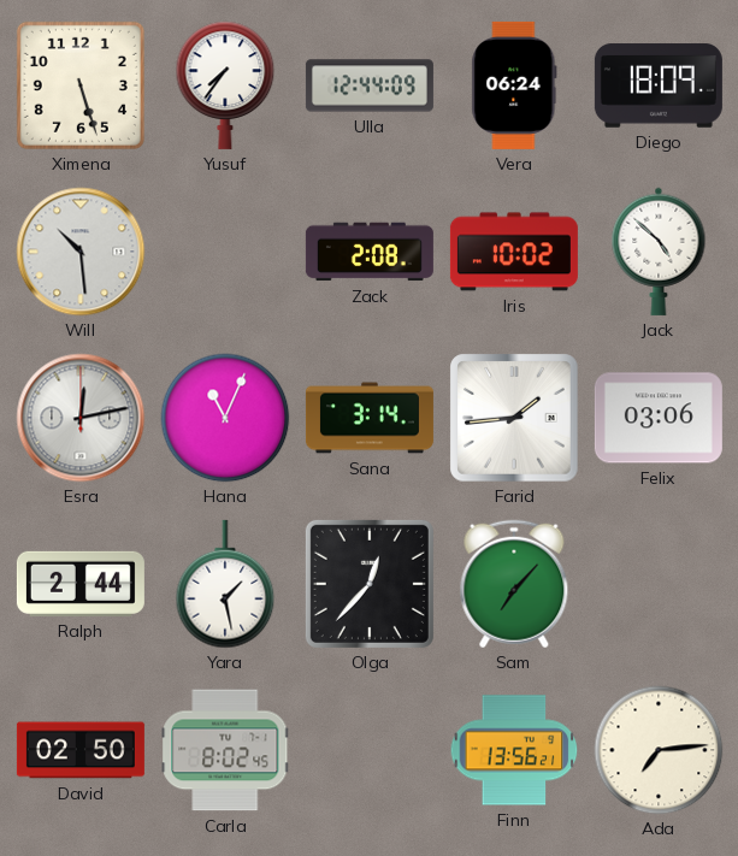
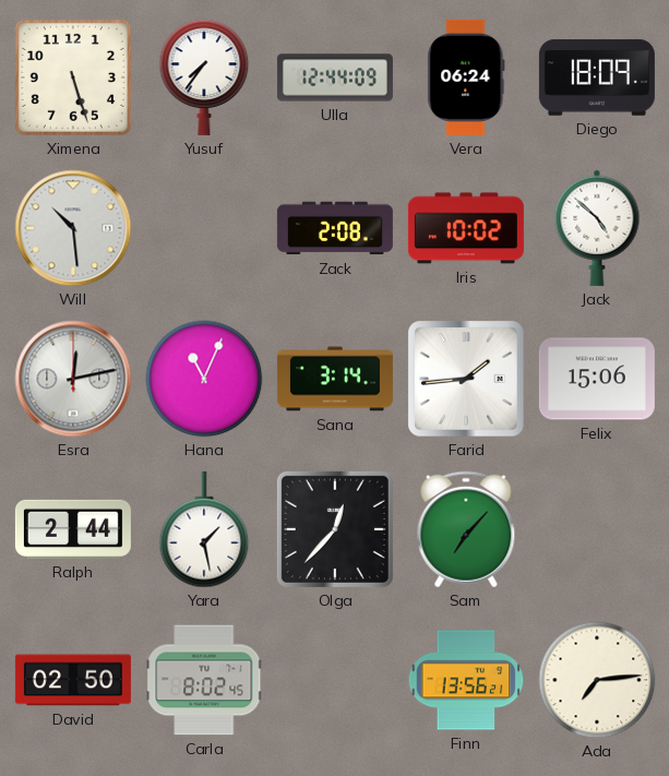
Felix: 03:06 -> 15:06
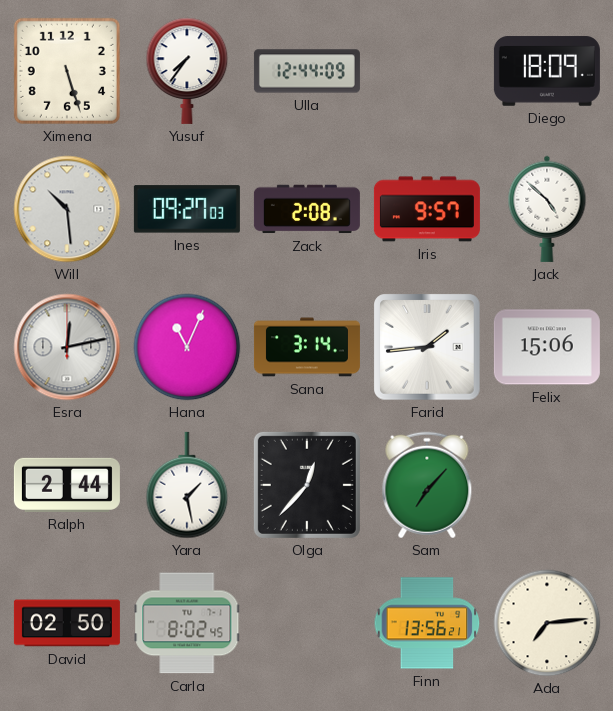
Vera: 06:24 -> none
Ines: none -> 09:27
Iris: 10:02 -> 9:57
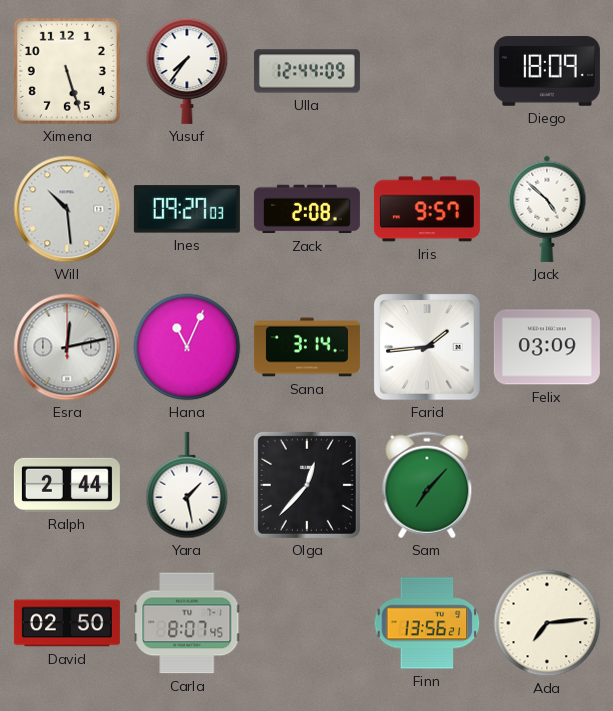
Felix: 15:06 -> 03:09
Carla: 8:02 -> 8:07
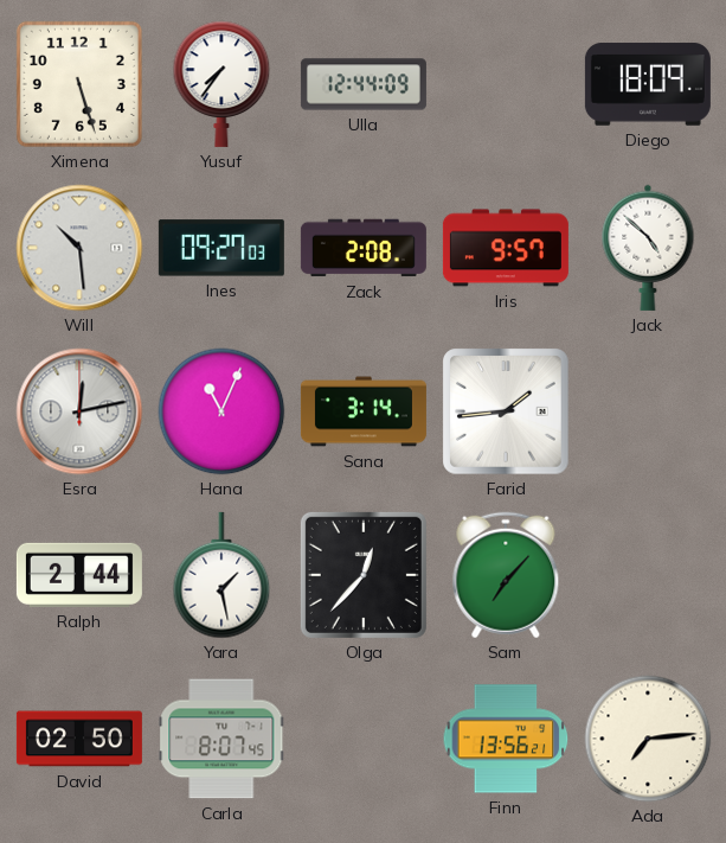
Felix: 03:09 -> none
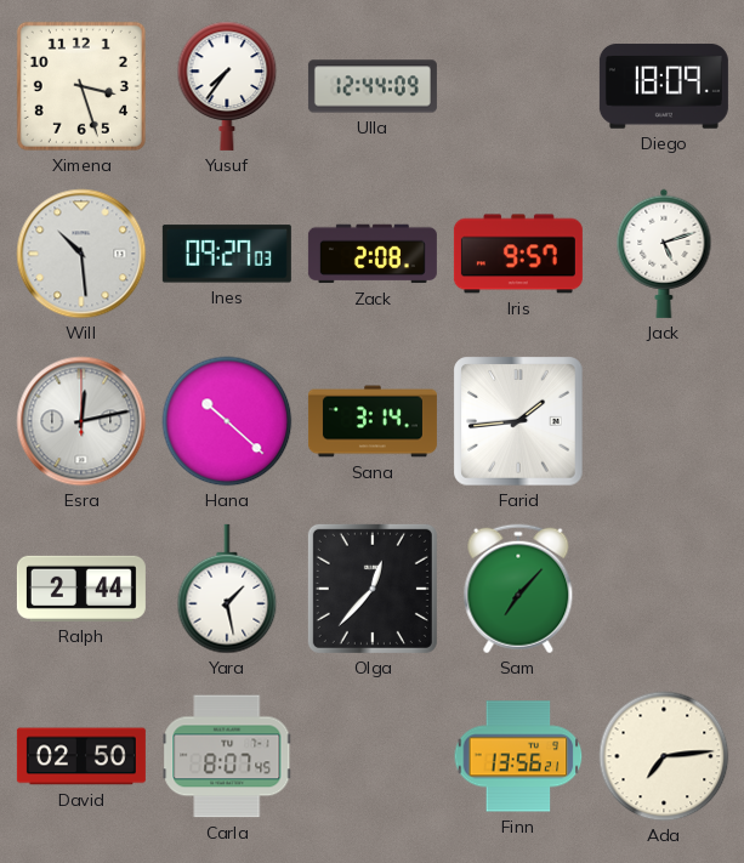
Ximena: 5:27 -> 3:27
Jack: 4:52 -> 5:12
Hana: 11:04 -> 10:22
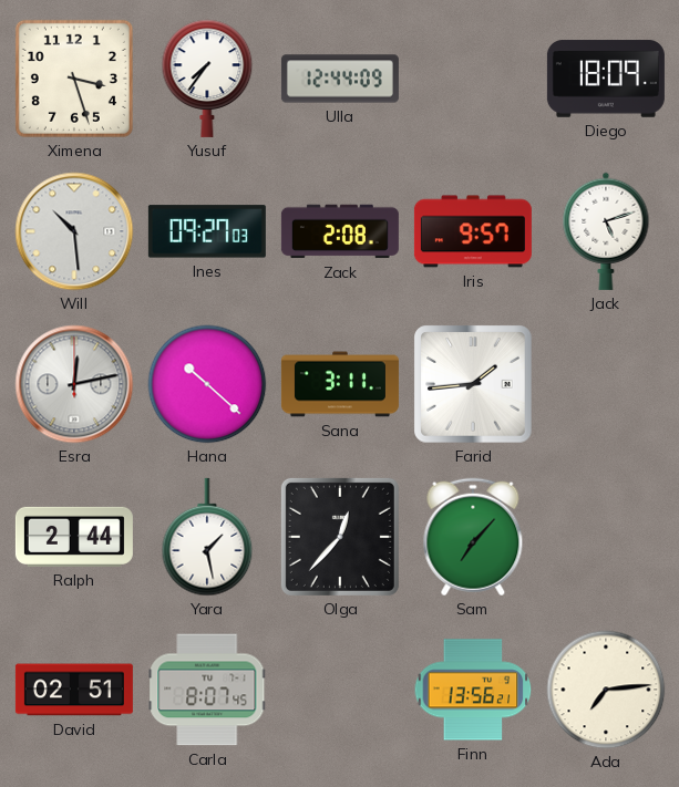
Sana: 3:14 -> 3:11
David: 02:50 -> 02:51
